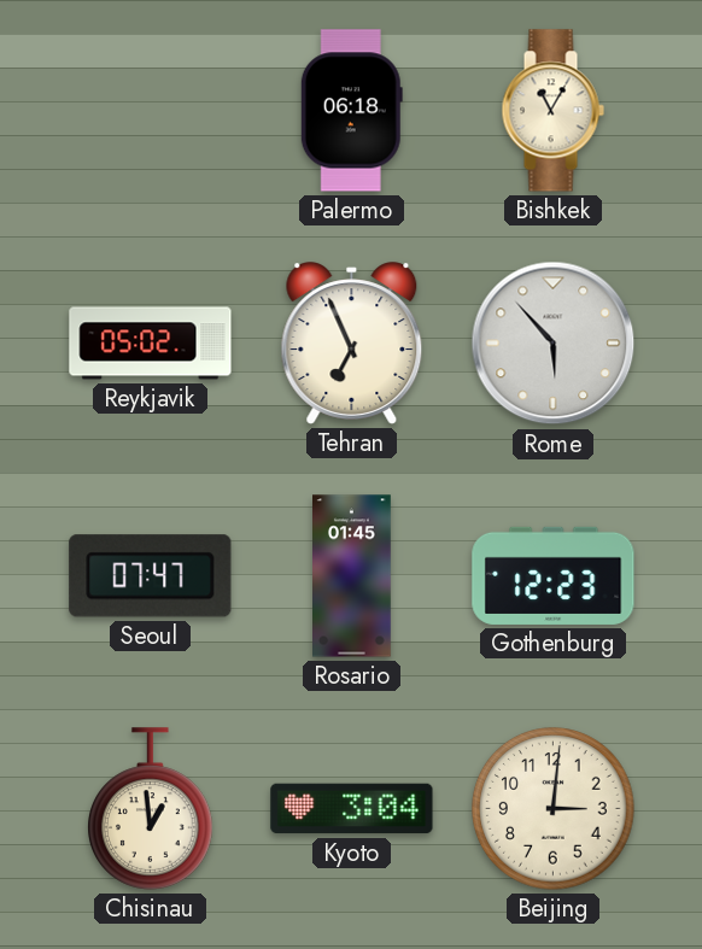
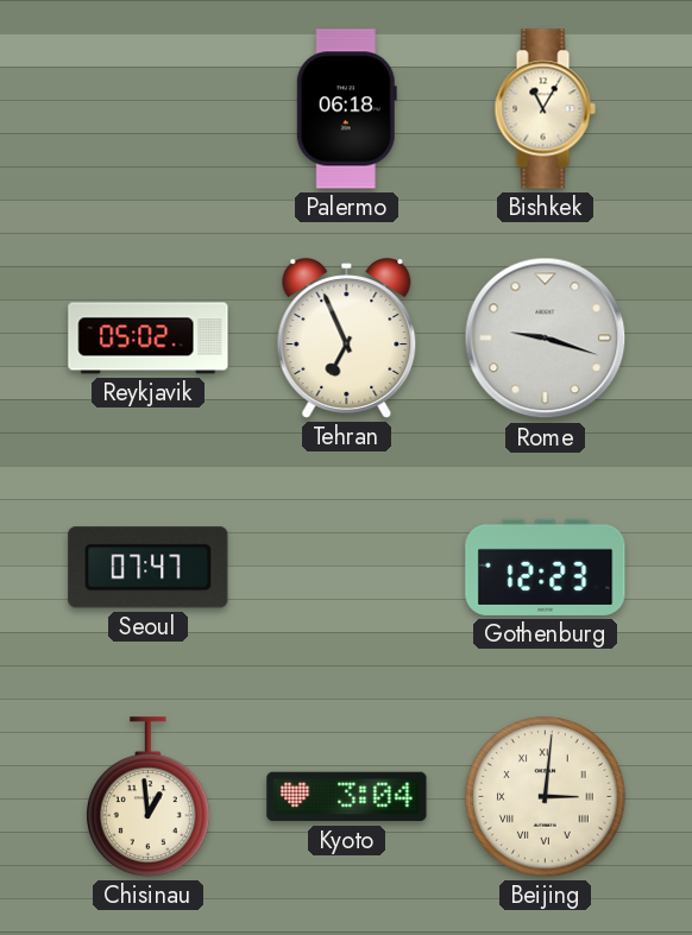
Rome: 5:53 -> 9:18
Rosario: 01:45 -> none
Beijing numerals: Arabic -> Roman
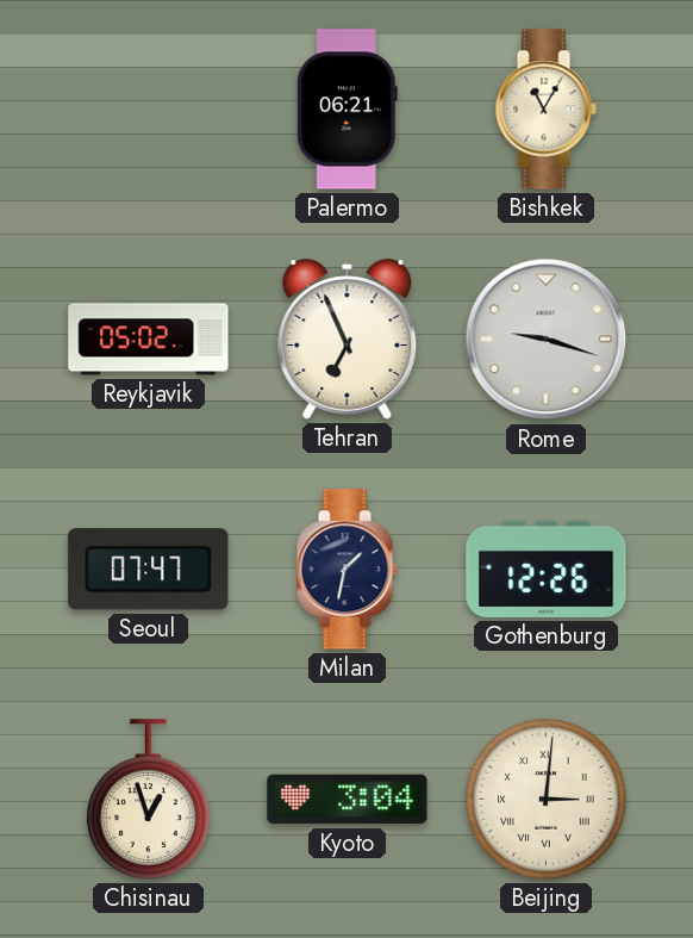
Palermo: 06:18 -> 06:21
Milan: none -> 1:32
Gothenburg: 12:23 -> 12:26
Chisinau: 12:59 -> 12:57
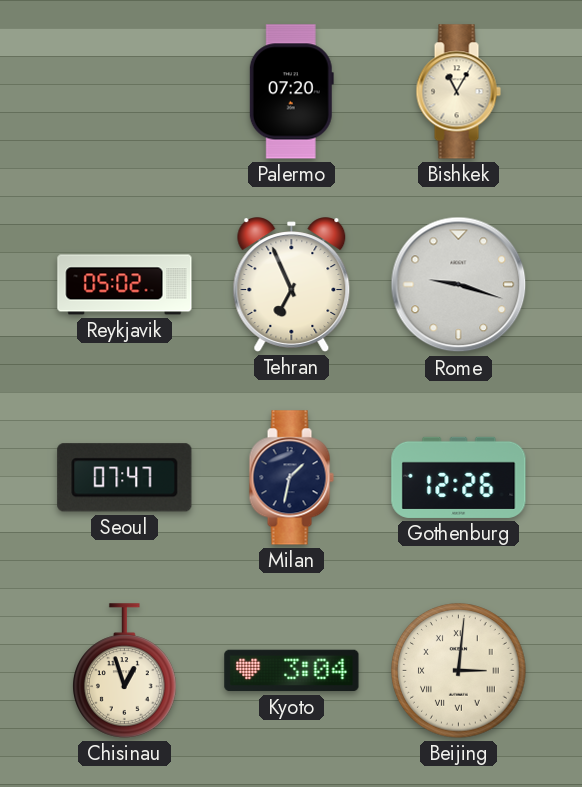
Palermo: 06:21 -> 07:20
